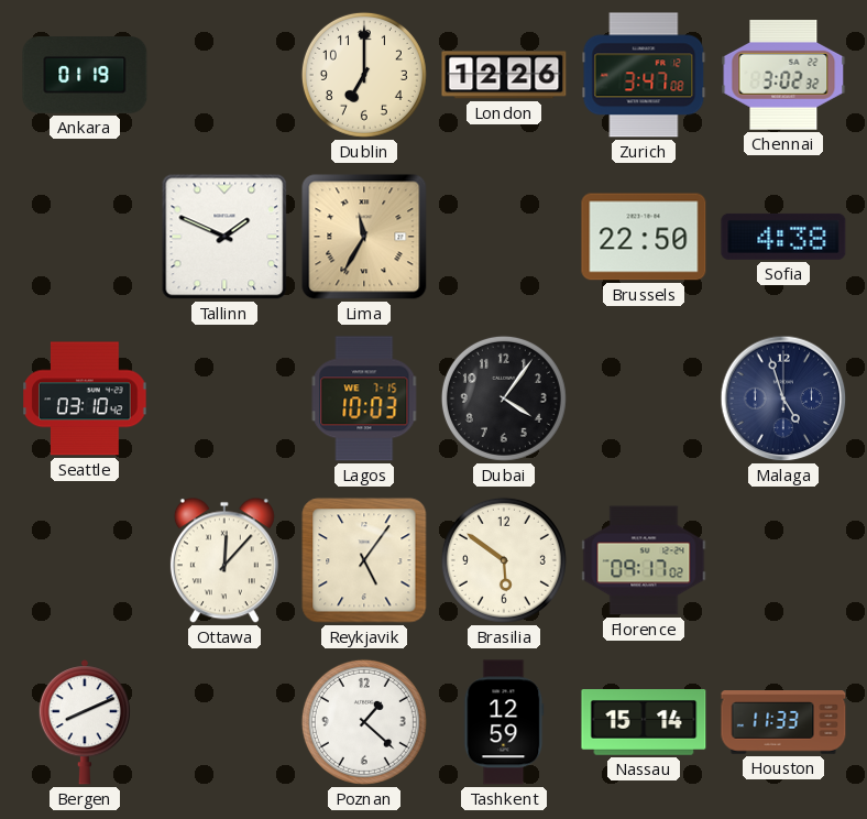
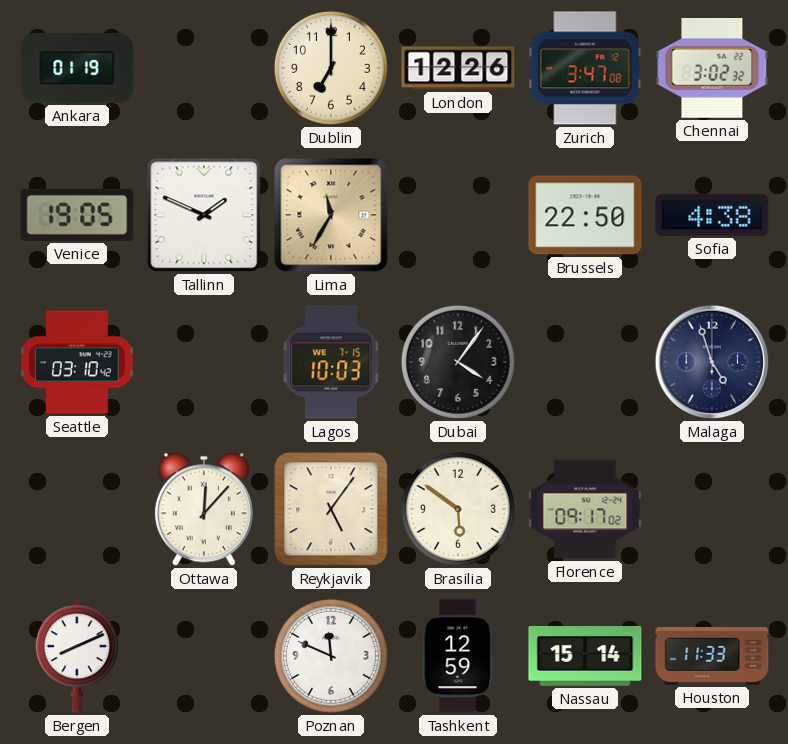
Venice: none -> 19:05
Poznan: 1:22 -> 11:49
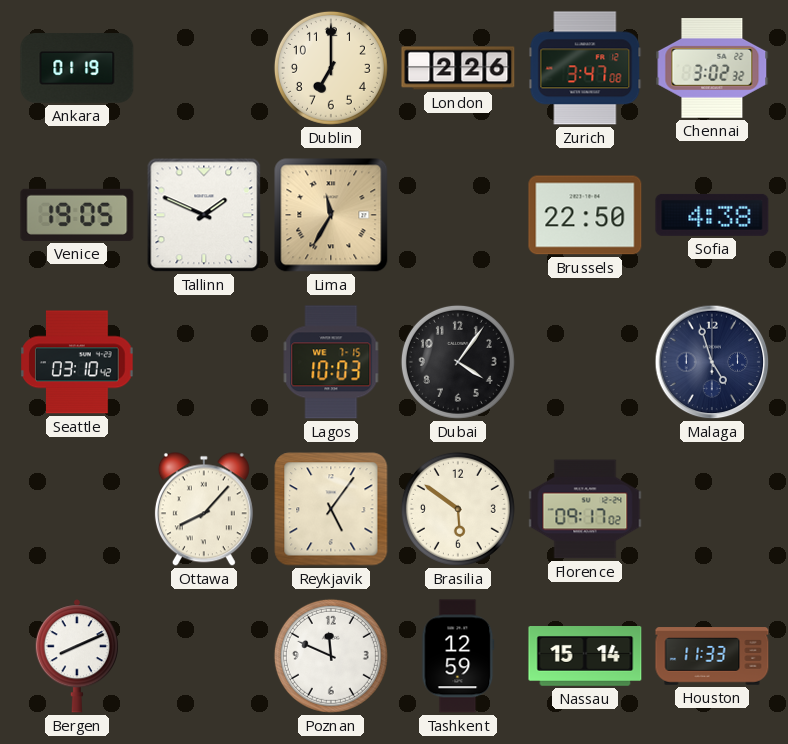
London: 12:26 -> 2:26
Ottawa: 12:07 -> 8:07
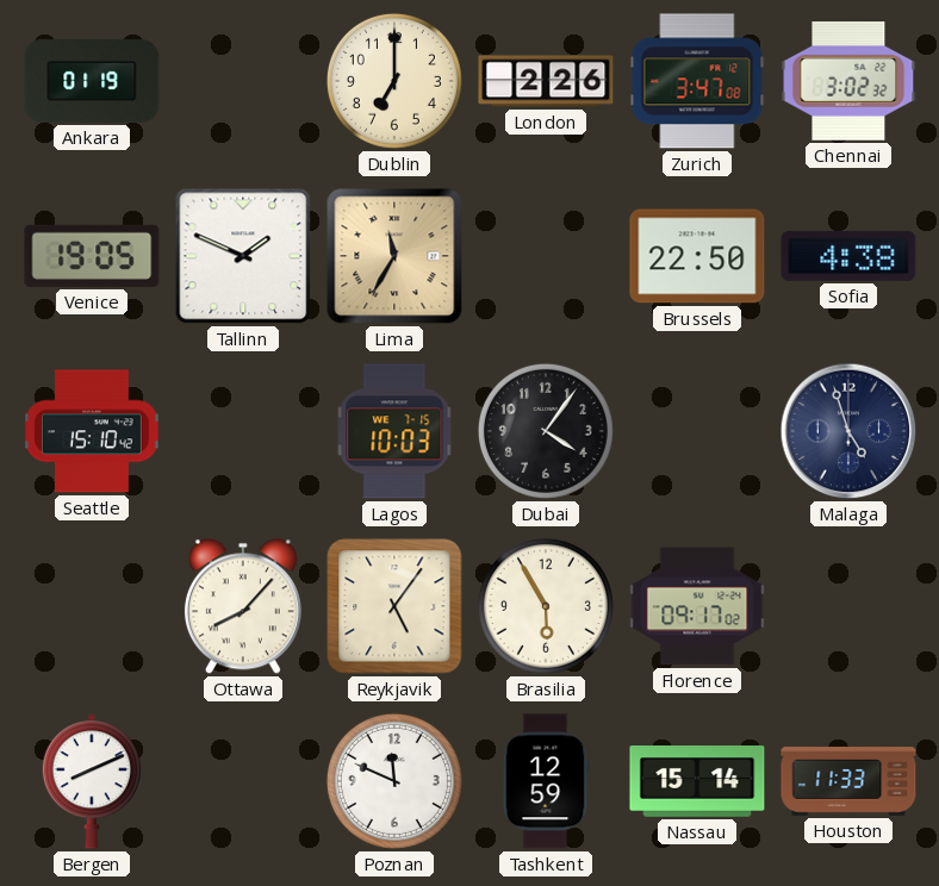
Seattle: 03:10 -> 15:10
Brasilia: 5:51 -> 5:55
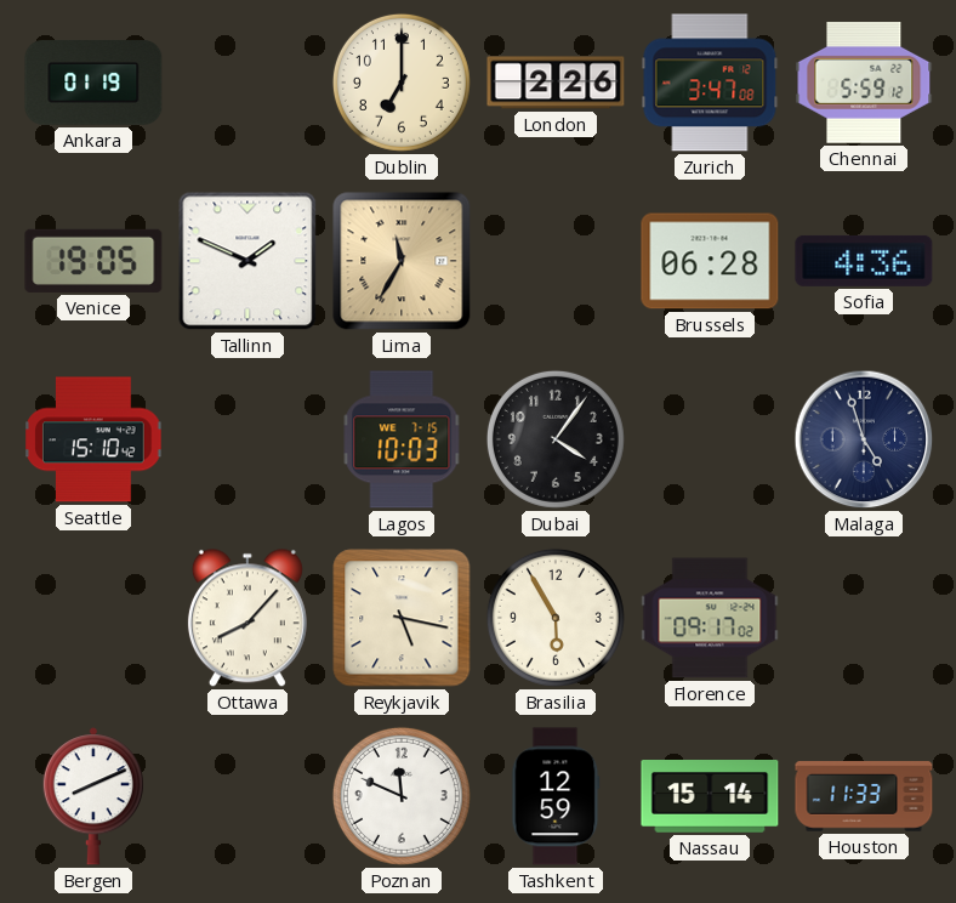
Chennai: 3:02 -> 5:59
Brussels: 22:50 -> 06:28
Sofia: 4:38 -> 4:36
Reykjavik: 5:06 -> 5:17
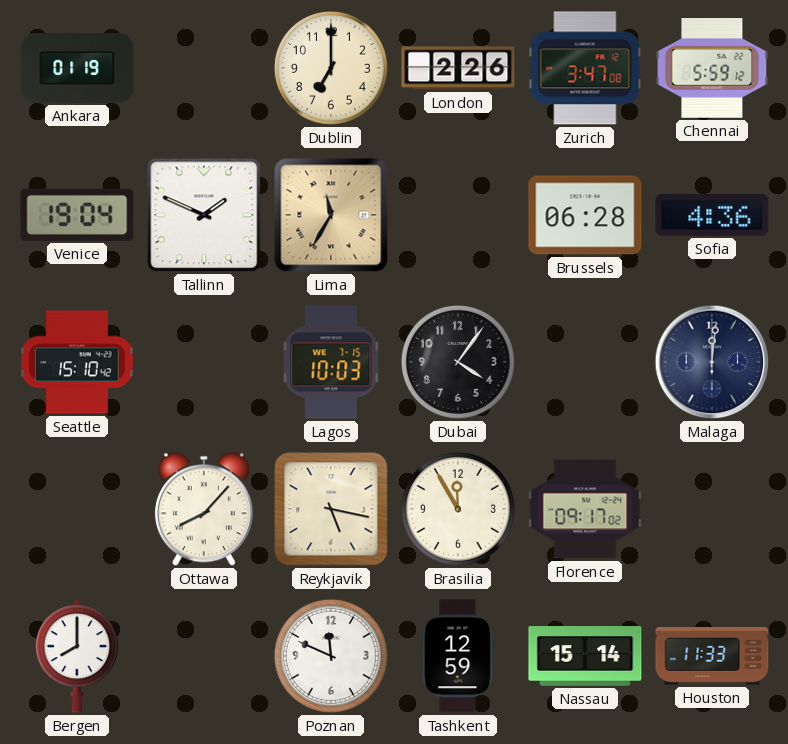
Venice: 19:05 -> 19:04
Malaga: 4:57 -> 12:01
Brasilia: 5:55 -> 11:55
Bergen: 8:11 -> 8:00
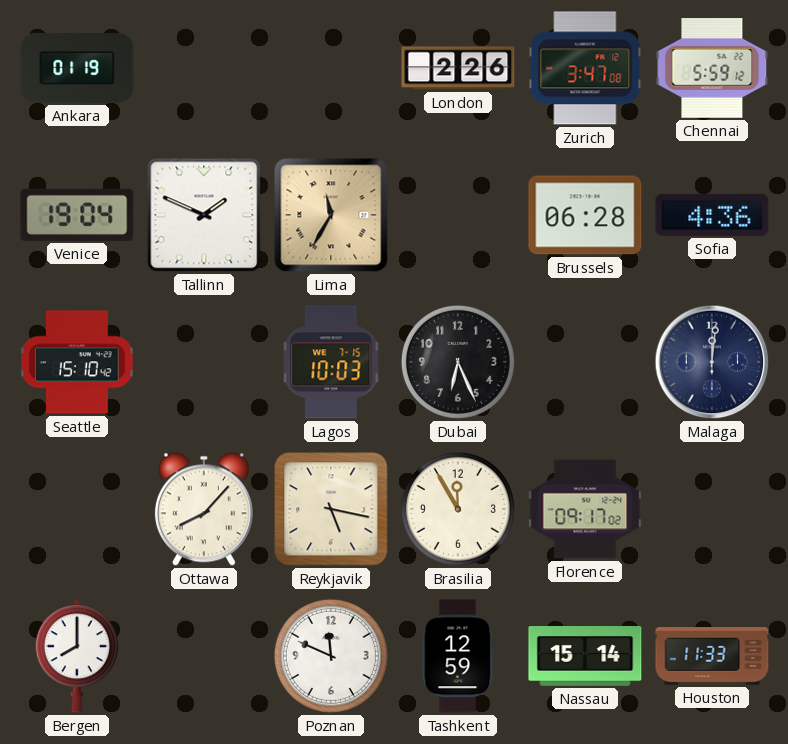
Dublin: 7:00 -> none
Dubai: 4:06 -> 6:26
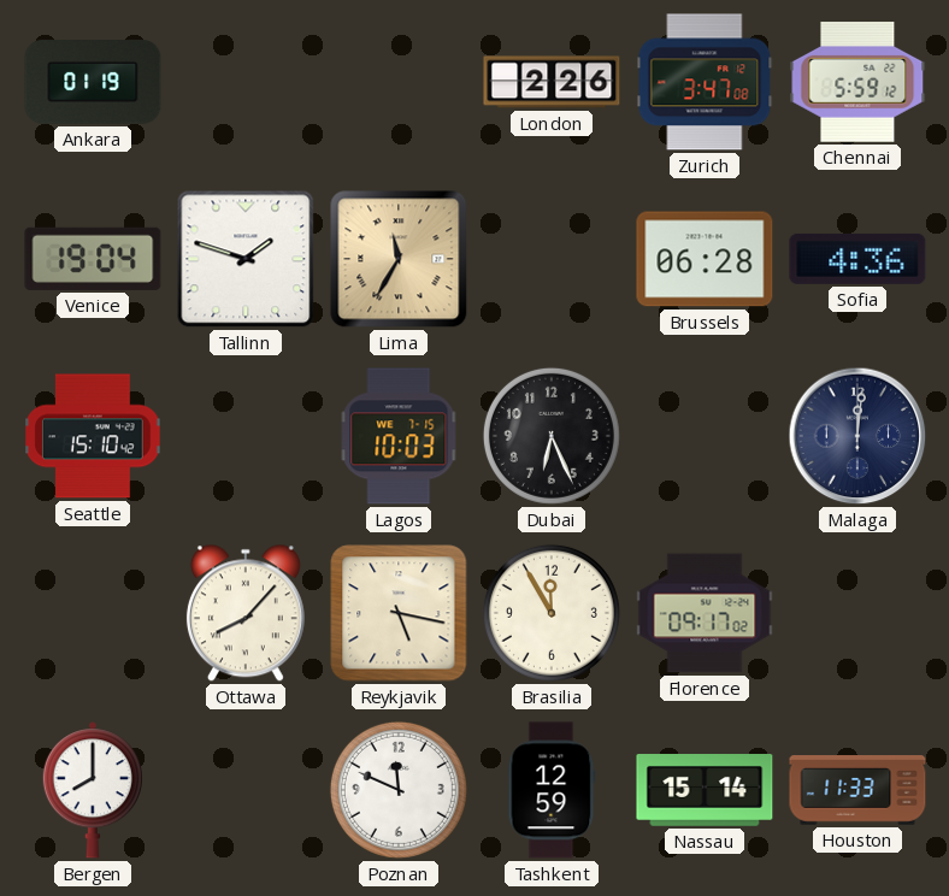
Tallinn: 1:49 -> 1:48
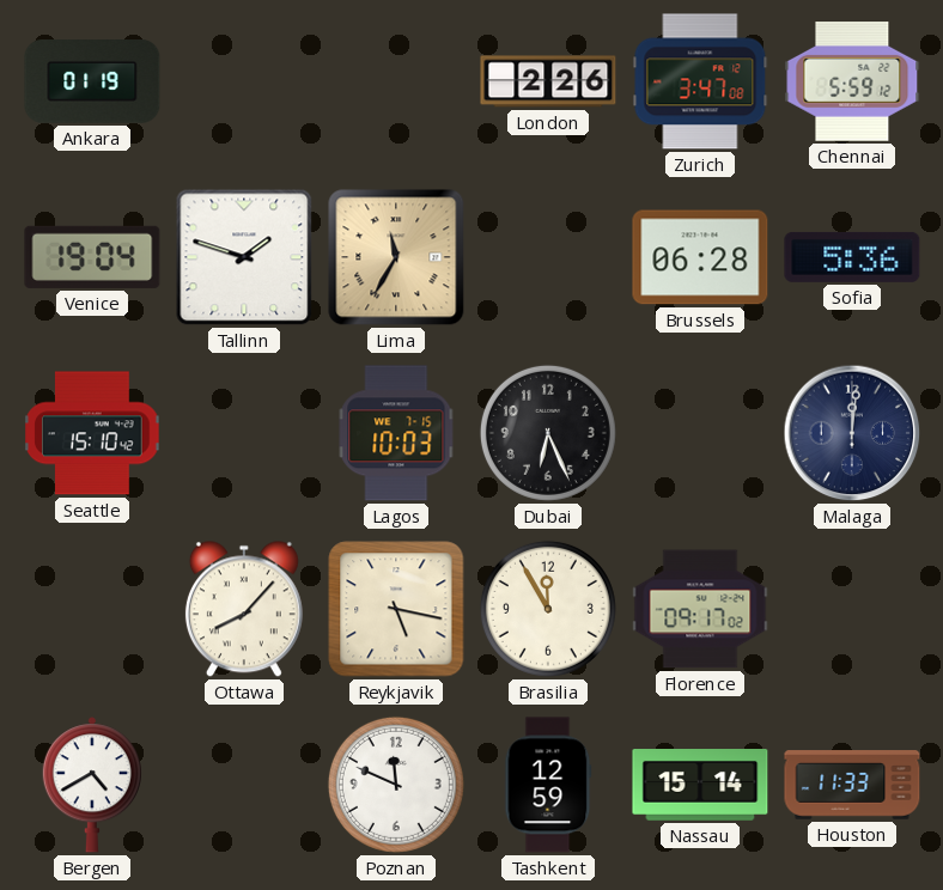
Sofia: 4:36 -> 5:36
Bergen: 8:00 -> 4:40
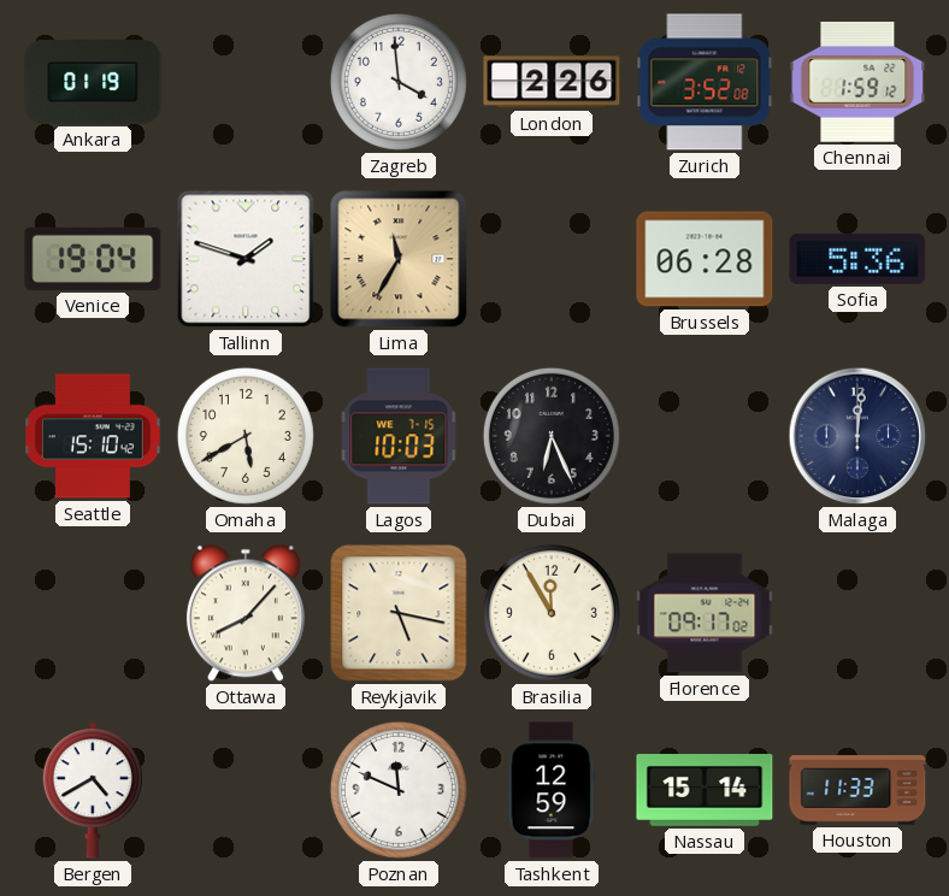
Zagreb: none -> 3:59
Zurich: 3:47 -> 3:52
Chennai: 5:59 -> 1:59
Omaha: none -> 5:40
